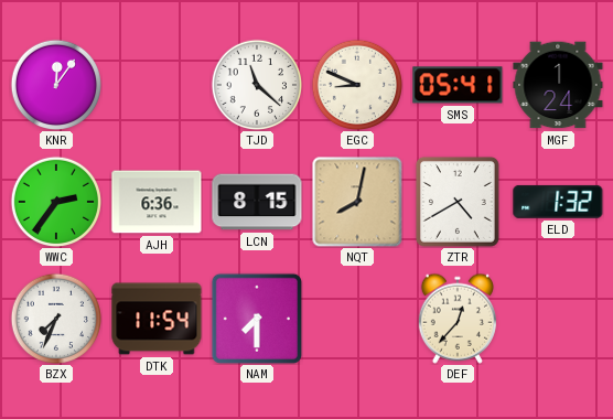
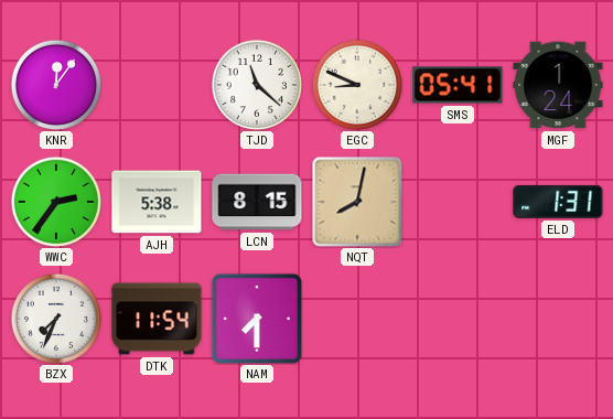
AJH: 6:36 -> 5:38
ZTR: 4:40 -> none
ELD: 1:32 -> 1:31
DEF: 12:37 -> none
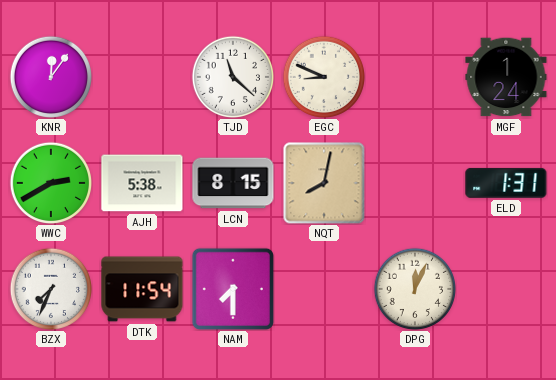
SMS: 05:41 -> none
WWC: 2:36 -> 2:40
DPG: none -> 12:04
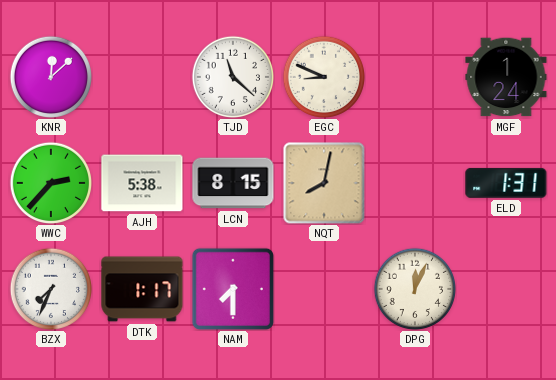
KNR: 12:06 -> 12:08
WWC: 2:40 -> 2:37
DTK: 11:54 -> 1:17
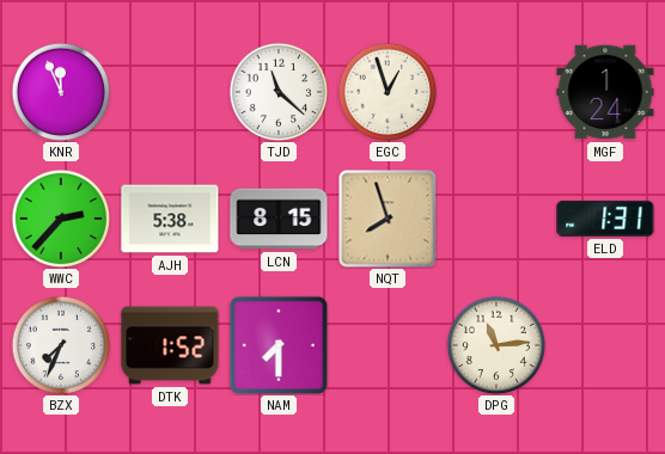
KNR: 12:08 -> 11:56
EGC: 8:49 -> 12:57
NQT: 8:02 -> 7:57
DTK: 1:17 -> 1:52
DPG: 12:04 -> 11:14
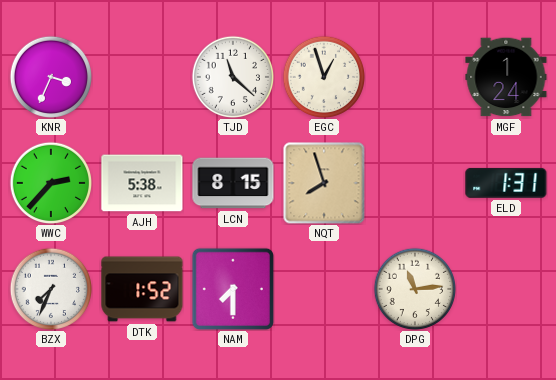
KNR: 11:56 -> 3:34
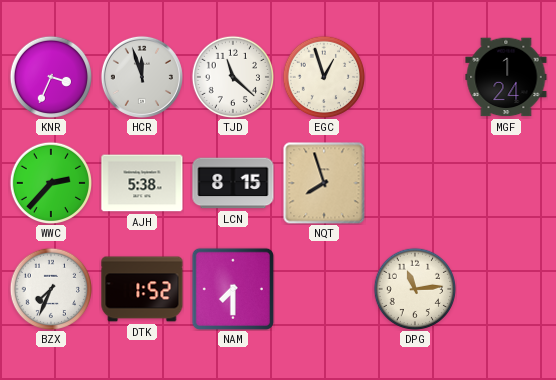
HCR: none -> 11:57
ELD: 1:31 -> none
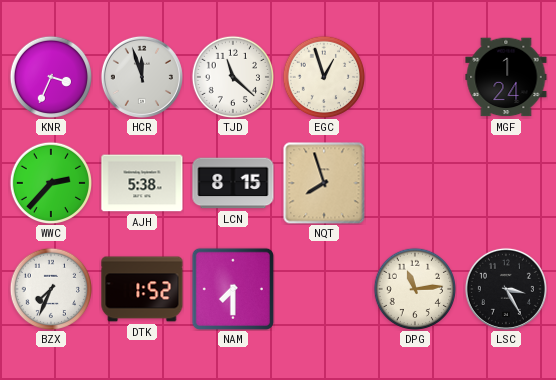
LSC: none -> 3:25
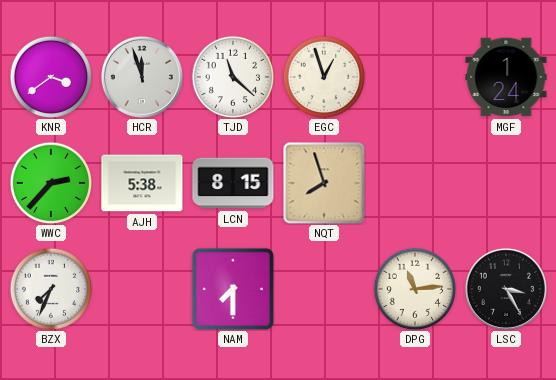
KNR: 3:34 -> 3:39
DTK: 1:52 -> none
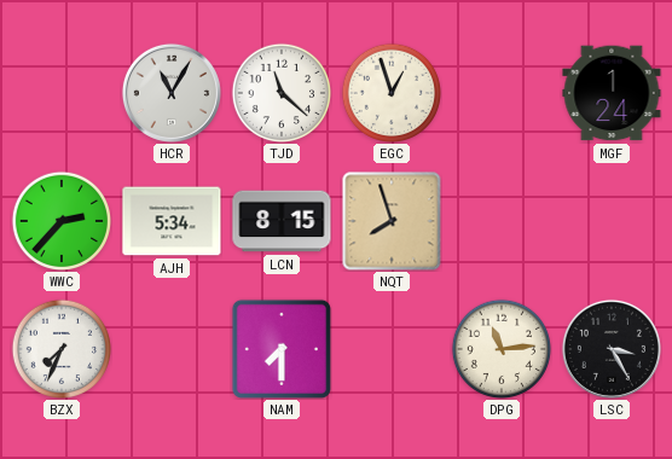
KNR: 3:39 -> none
HCR: 11:57 -> 11:05
AJH: 5:38 -> 5:34
